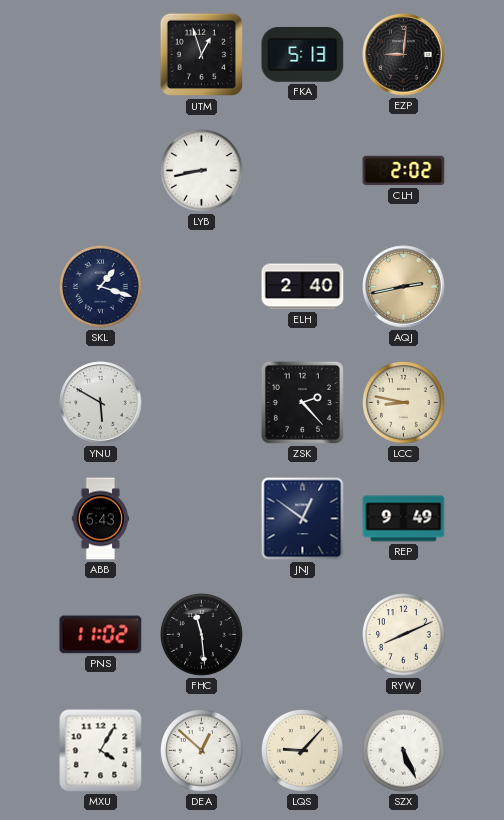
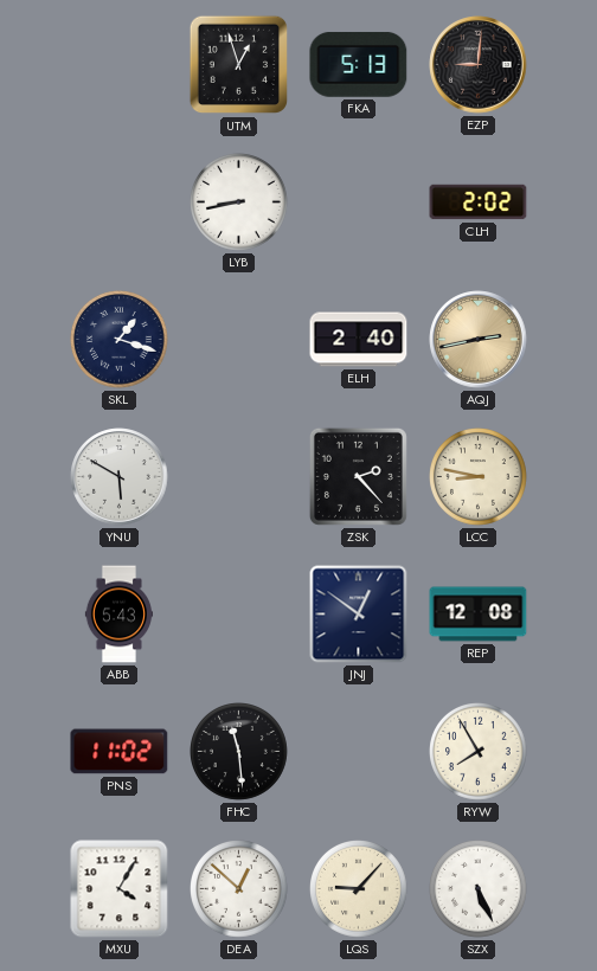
REP: 9:49 -> 12:08
RYW: 8:11 -> 7:55
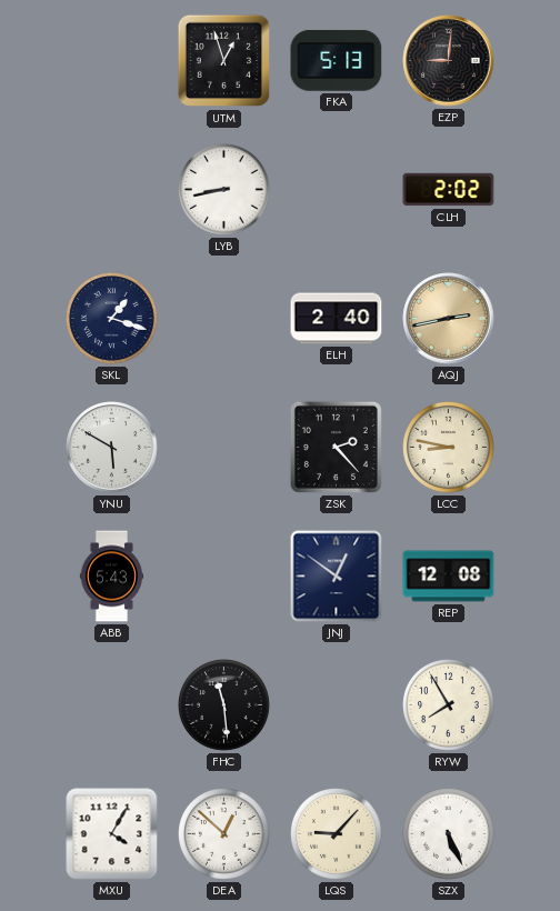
PNS: 11:02 -> none
